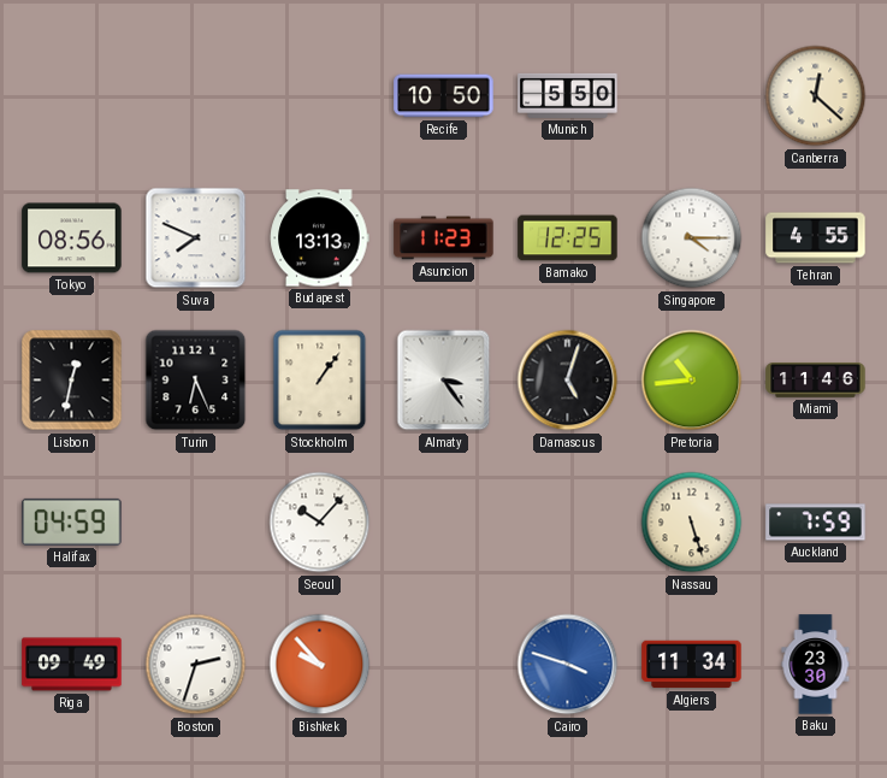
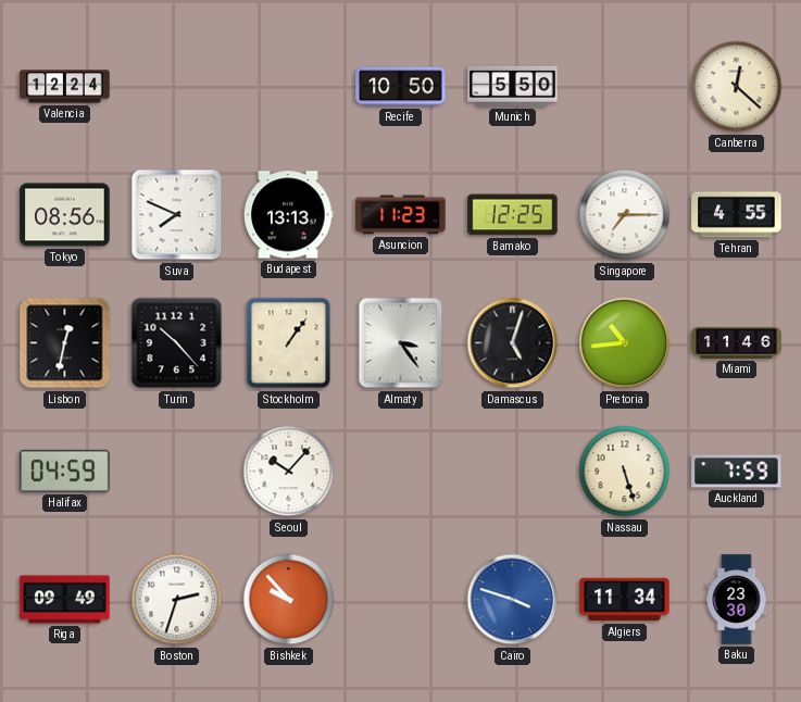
Valencia: none -> 12:24
Singapore: 4:15 -> 7:15
Turin: 6:26 -> 10:23
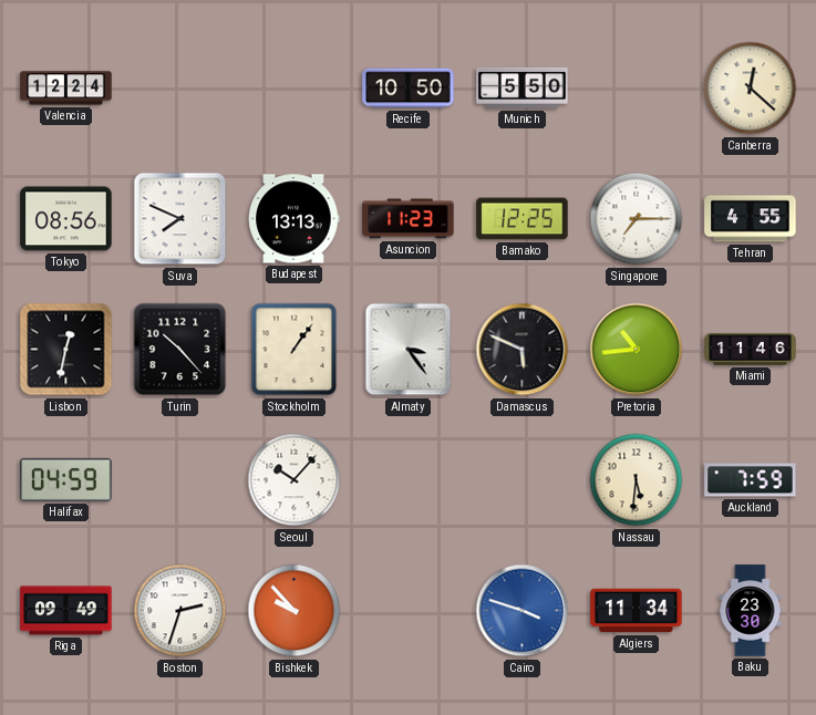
Damascus: 5:03 -> 5:49
Nassau: 5:27 -> 5:31
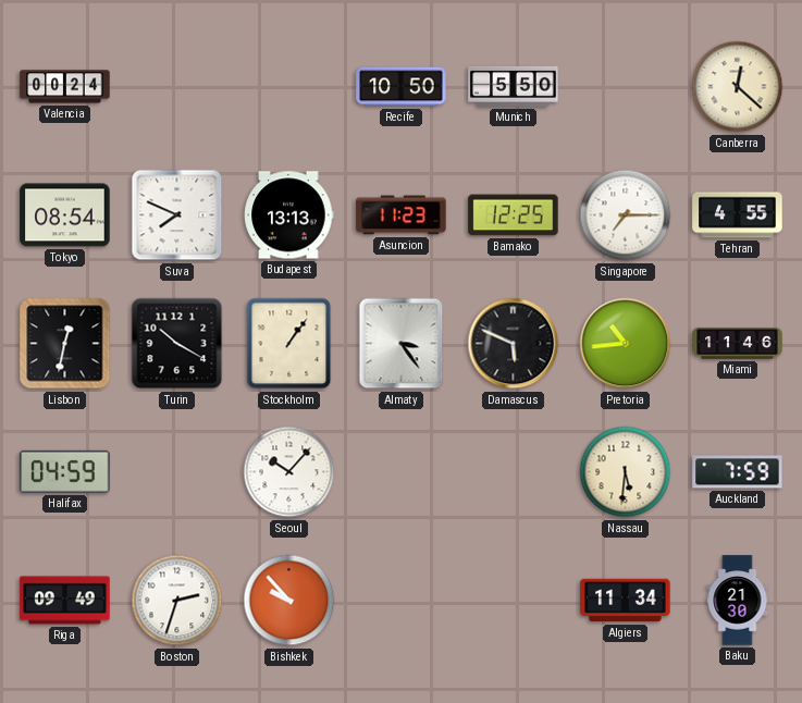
Valencia: 12:24 -> 00:24
Tokyo: 08:56 -> 08:54
Turin: 10:23 -> 10:20
Cairo: 3:48 -> none
Baku: 23:30 -> 21:30
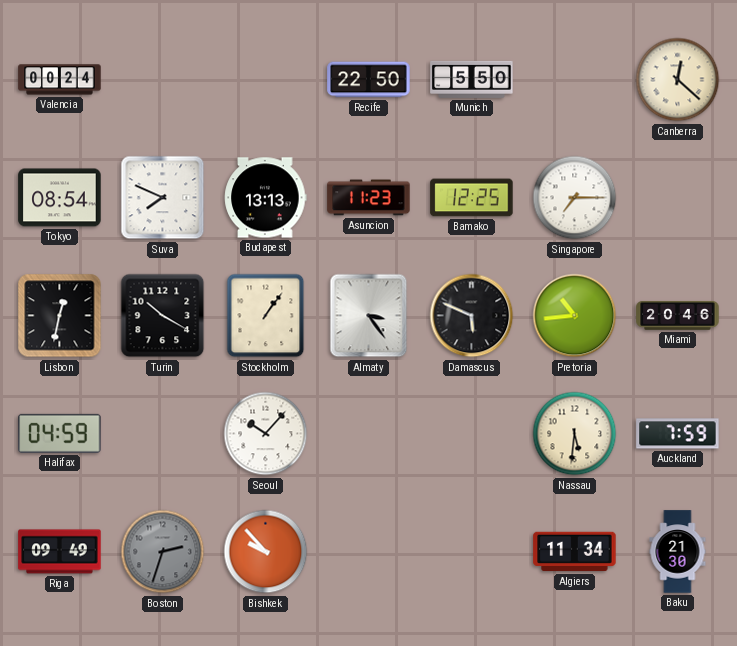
Recife: 10:50 -> 22:50
Tehran: 4:55 -> none
Miami: 11:46 -> 20:46
Boston dial: white -> grey
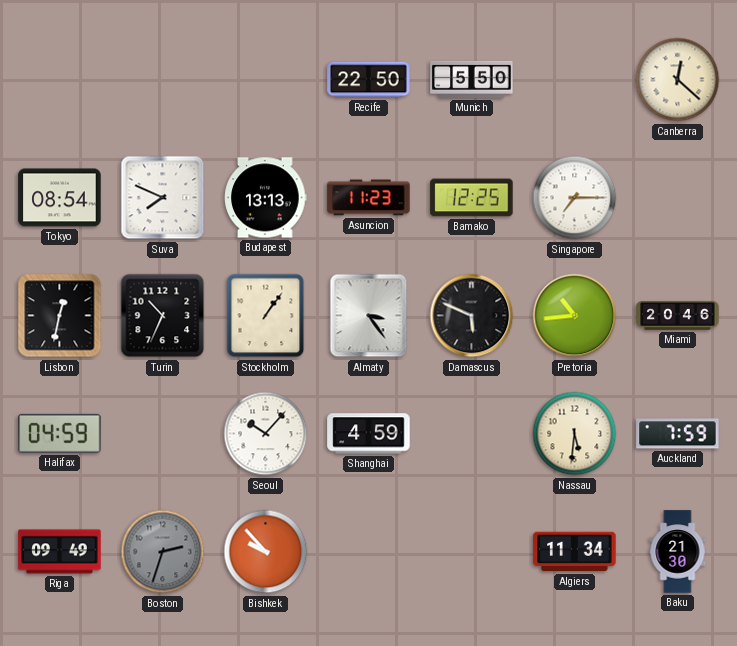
Valencia: 00:24 -> none
Turin: 10:20 -> 10:34
Shanghai: none -> 4:59
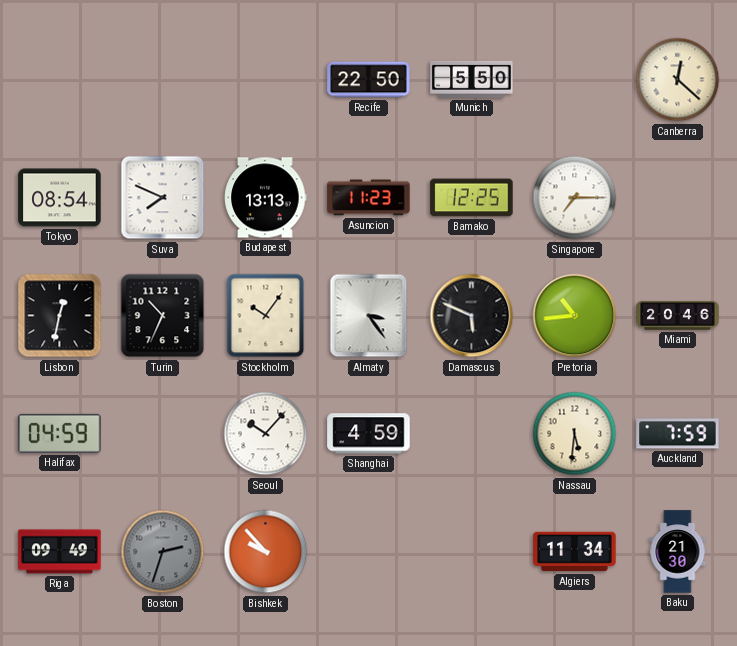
Stockholm: 1:06 -> 10:06
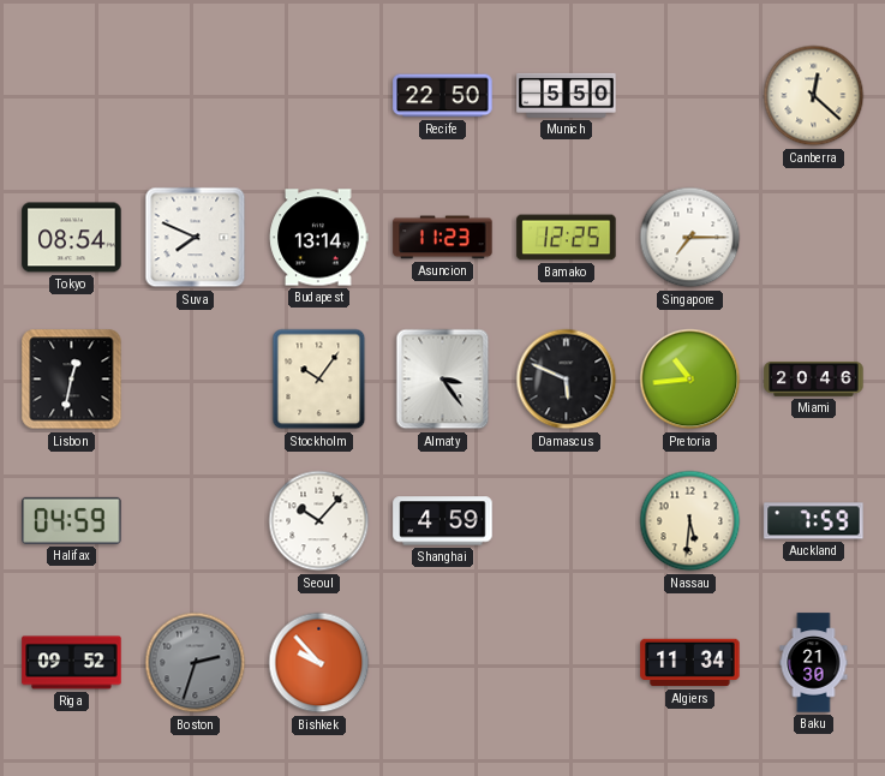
Budapest: 13:13 -> 13:14
Turin: 10:34 -> none
Riga: 09:49 -> 09:52
